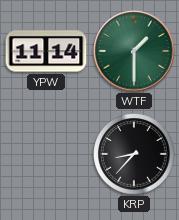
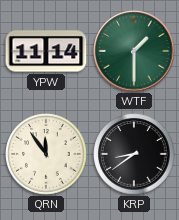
QRN: none -> 11:54
KRP: 8:37 -> 8:39
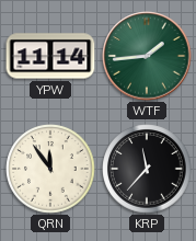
WTF: 1:30 -> 1:44
KRP: 8:39 -> 11:37
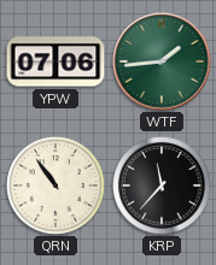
YPW: 11:14 -> 07:06
QRN: 11:54 -> 10:54
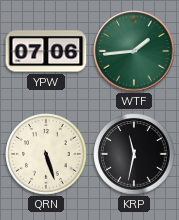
QRN: 10:54 -> 5:27
KRP: 11:37 -> 11:32
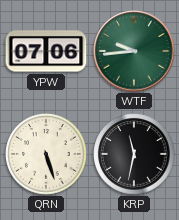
WTF: 1:44 -> 9:44
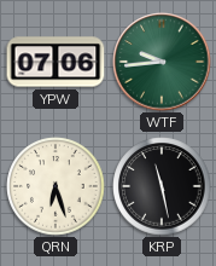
QRN: 5:27 -> 6:27
KRP: 11:32 -> 11:28
